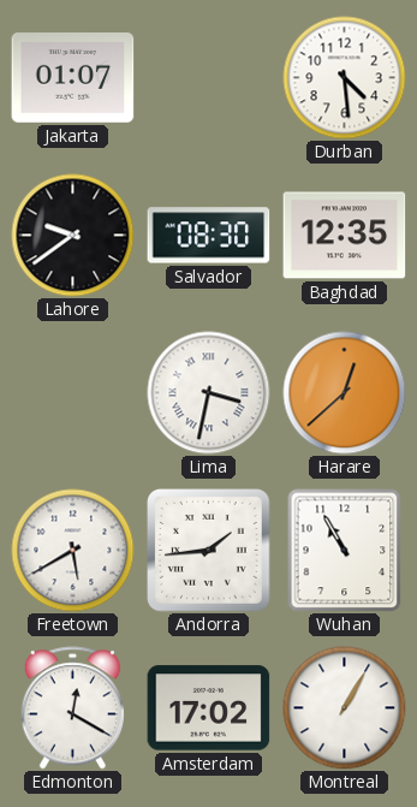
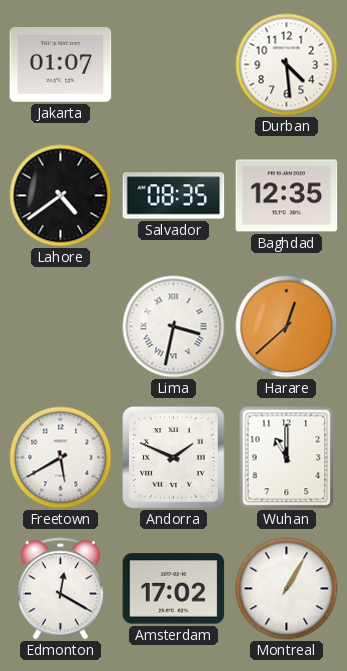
Lahore: 9:39 -> 4:39
Salvador: 08:30 -> 08:35
Andorra: 1:44 -> 1:49
Wuhan: 10:55 -> 11:00
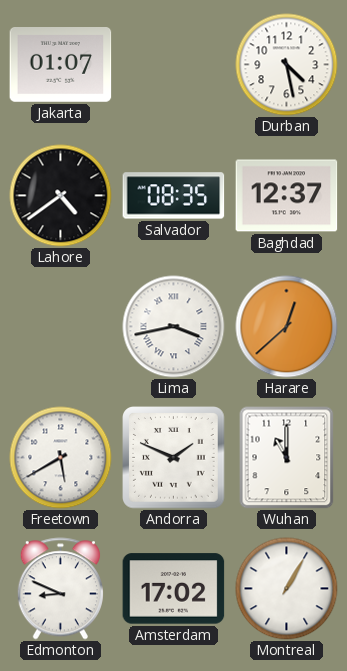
Durban: 4:29 -> 4:28
Baghdad: 12:35 -> 12:37
Lima: 3:32 -> 3:43
Edmonton: 12:20 -> 8:49
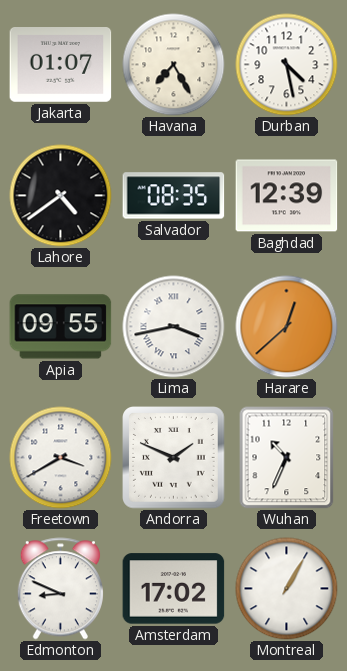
Havana: none -> 7:25
Baghdad: 12:37 -> 12:39
Apia: none -> 09:55
Freetown: 5:40 -> 3:40
Wuhan: 11:00 -> 10:34
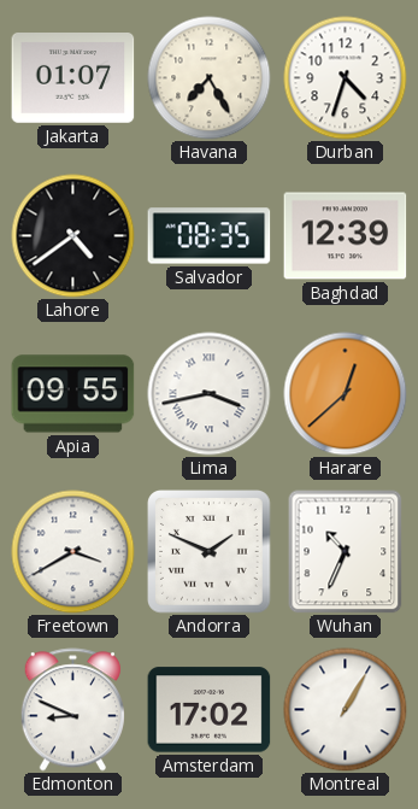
Durban: 4:28 -> 4:33
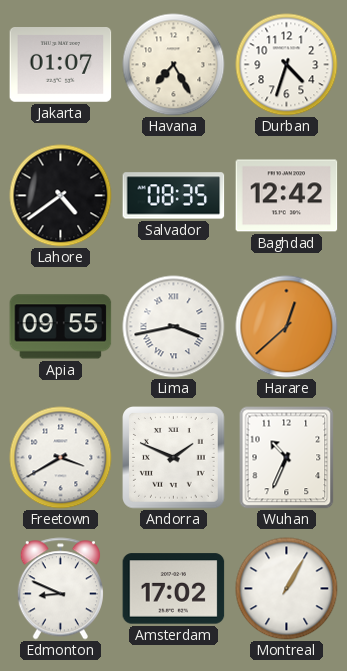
Baghdad: 12:39 -> 12:42
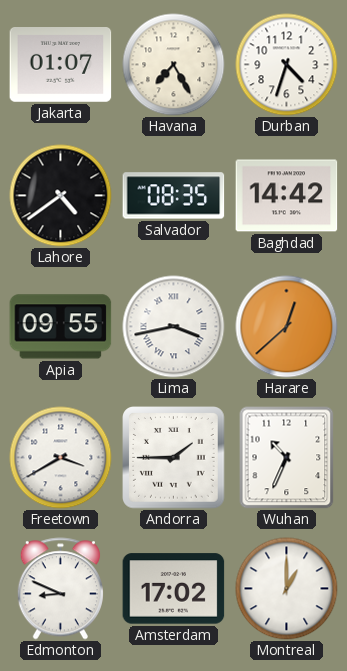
Baghdad: 12:42 -> 14:42
Andorra: 1:49 -> 1:45
Montreal: 1:05 -> 1:00
